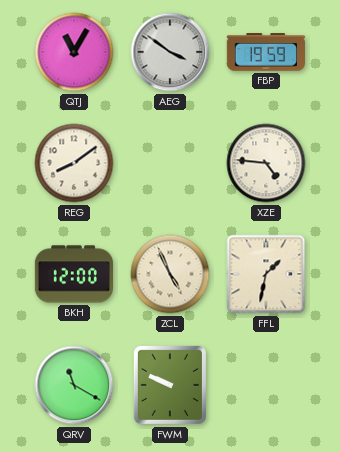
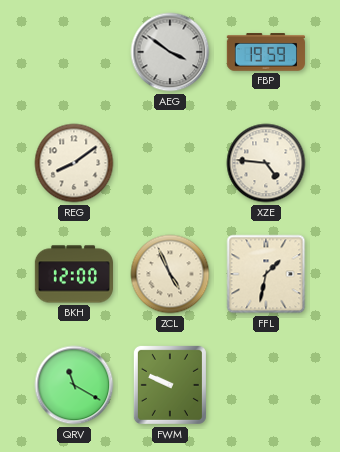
QTJ: 11:05 -> none
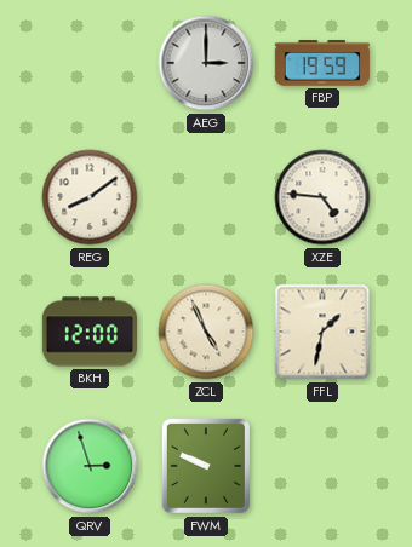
AEG: 3:51 -> 3:00
QRV: 11:20 -> 2:57
